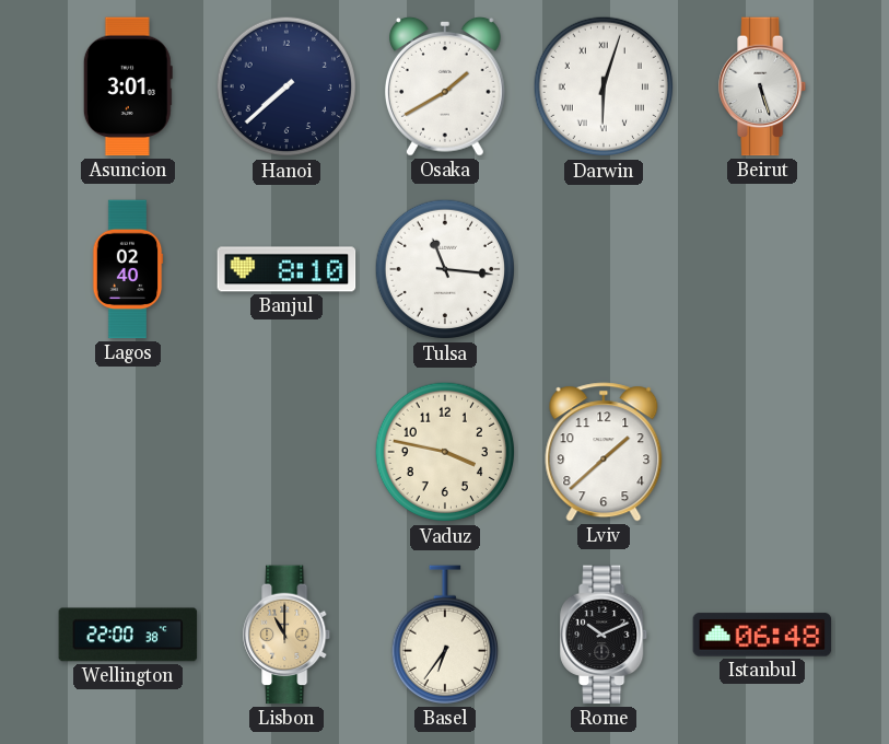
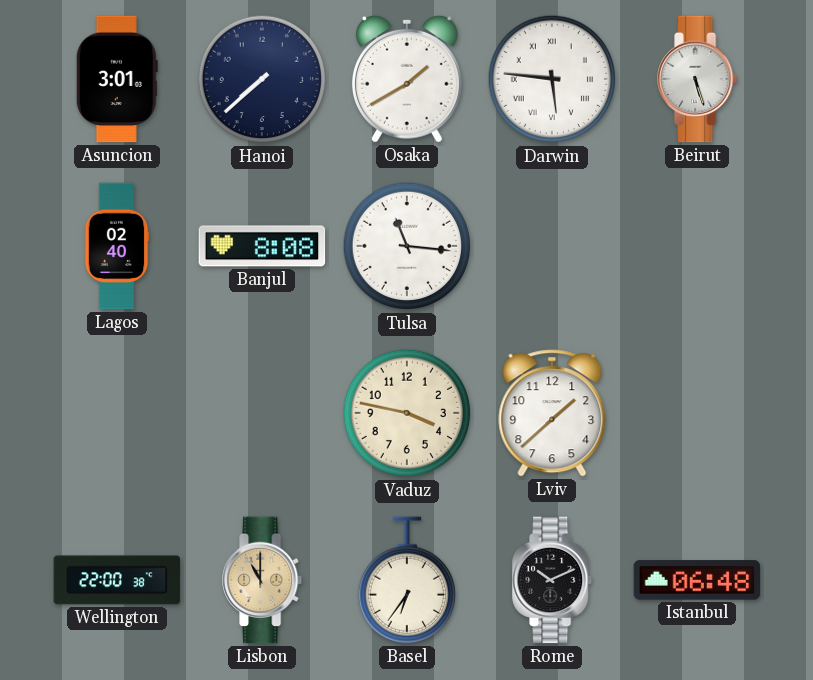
Darwin: 6:03 -> 5:46
Banjul: 8:10 -> 8:08
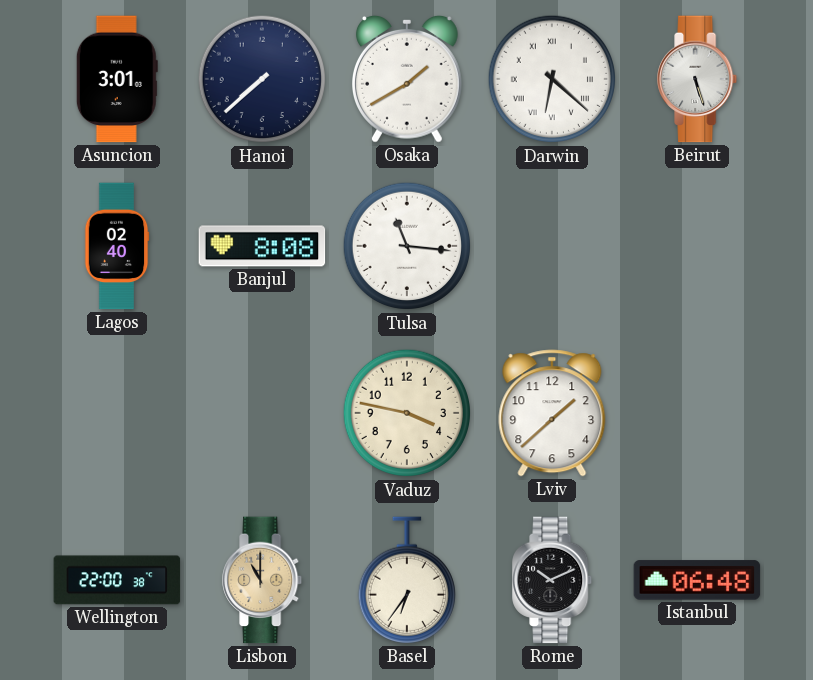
Darwin: 5:46 -> 6:22
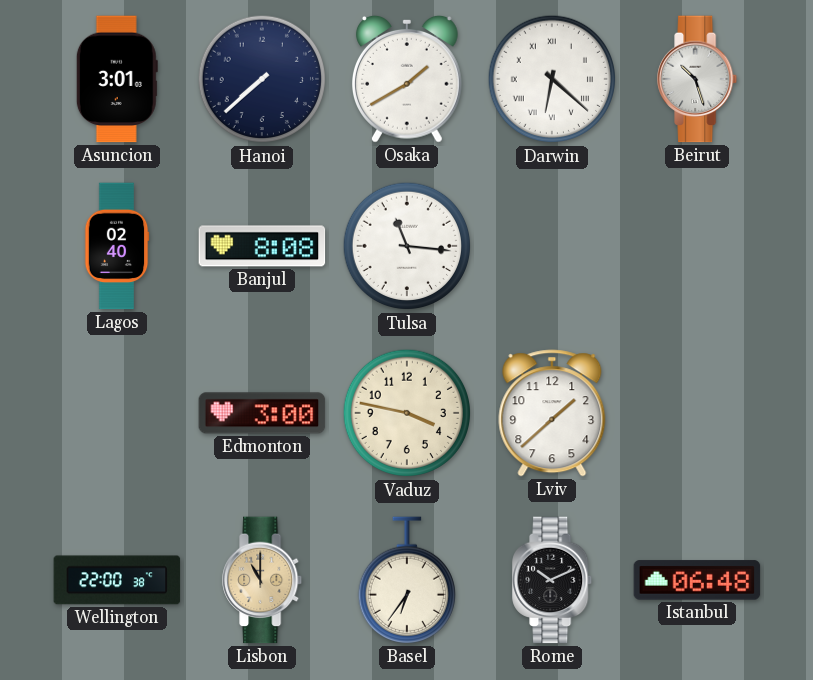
Beirut: 5:27 -> 10:27
Edmonton: none -> 3:00
